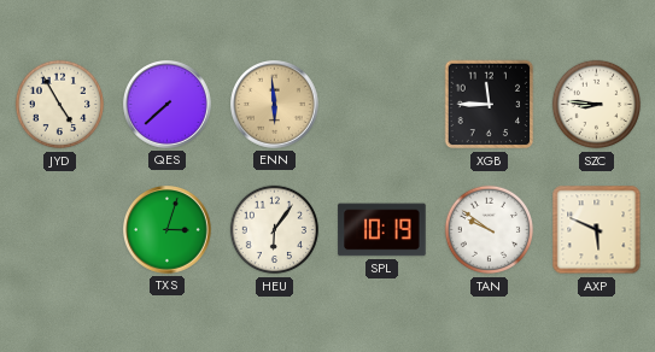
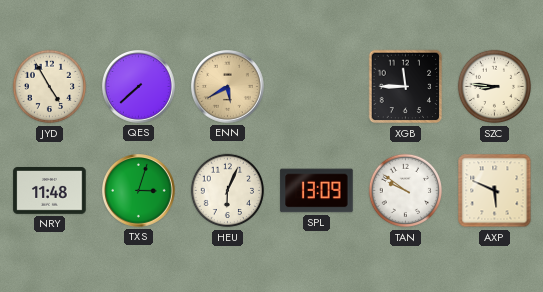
ENN: 5:59 -> 5:40
NRY: none -> 11:48
HEU: 6:06 -> 6:04
SPL: 10:19 -> 13:09
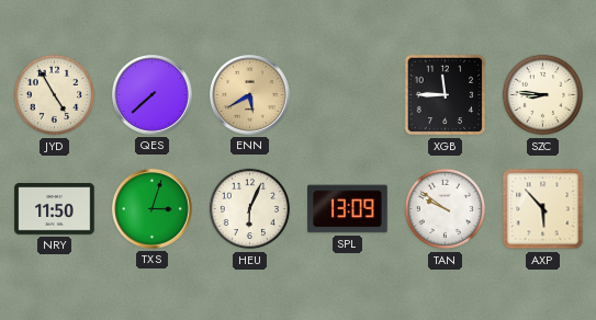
NRY: 11:48 -> 11:50
AXP: 5:49 -> 5:53
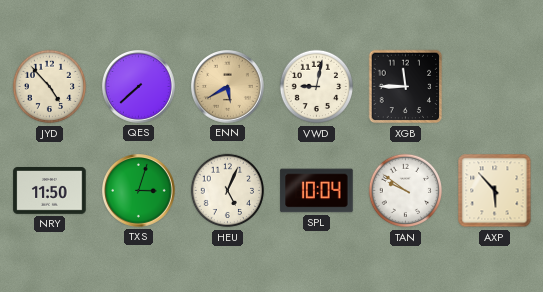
JYD: 4:55 -> 4:53
VWD: none -> 9:02
SZC: 8:46 -> none
HEU: 6:04 -> 5:04
SPL: 13:09 -> 10:04
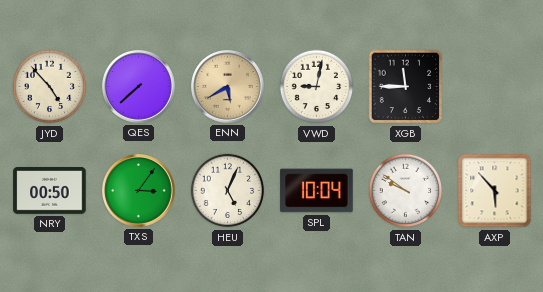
NRY: 11:50 -> 00:50
TXS: 3:03 -> 3:06
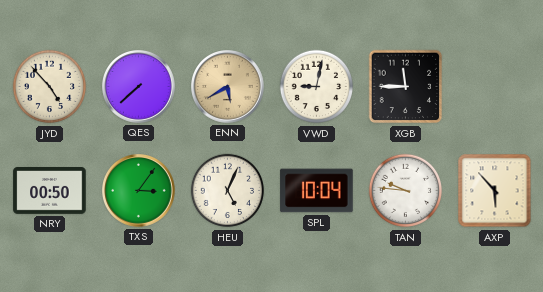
TAN: 9:51 -> 9:46
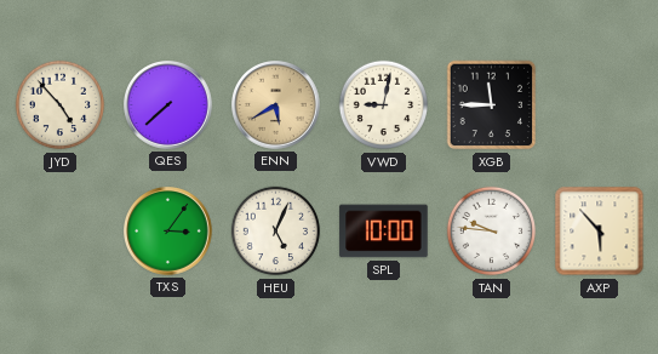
NRY: 00:50 -> none
SPL: 10:04 -> 10:00
